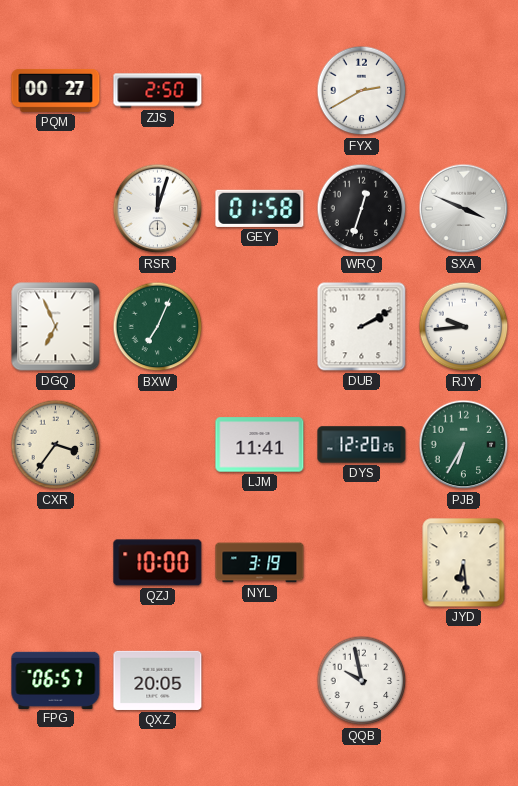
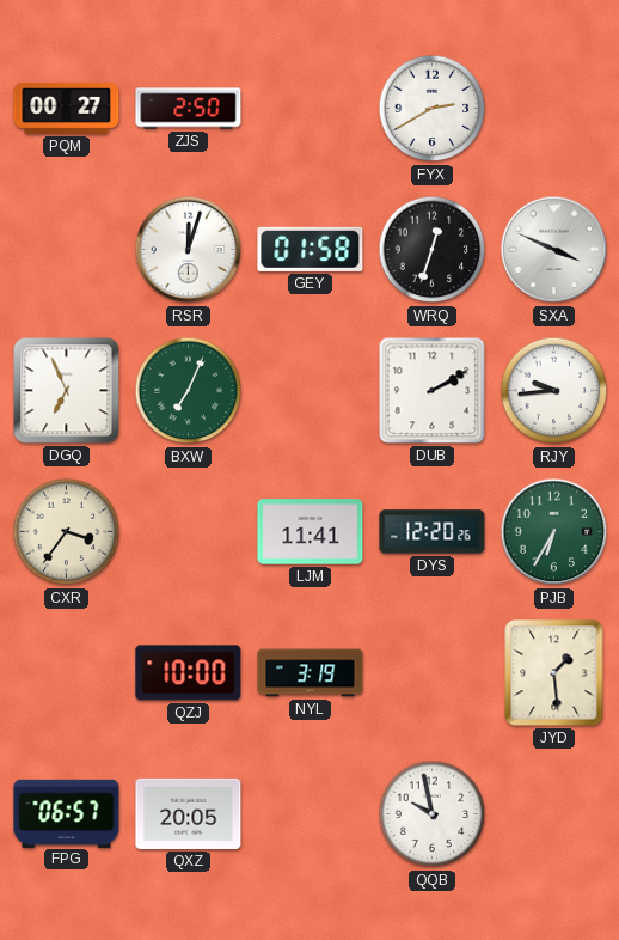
JYD: 6:29 -> 1:29
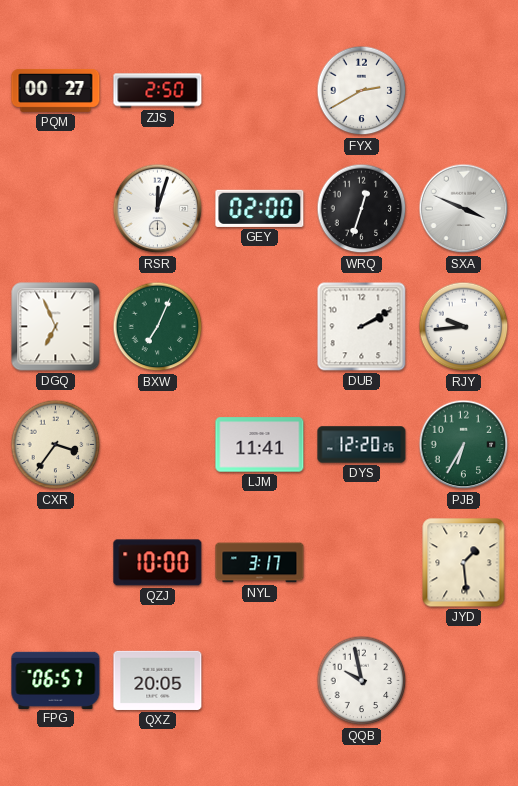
GEY: 01:58 -> 02:00
NYL: 3:19 -> 3:17
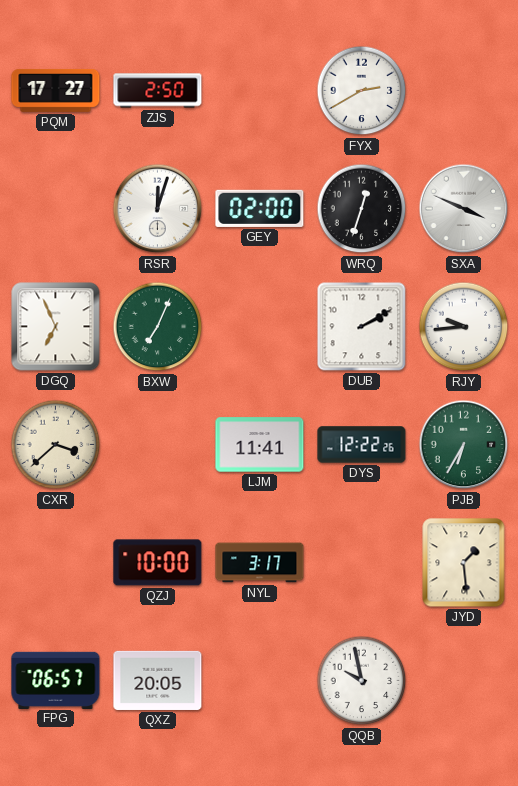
PQM: 00:27 -> 17:27
CXR: 3:36 -> 3:38
DYS: 12:20 -> 12:22
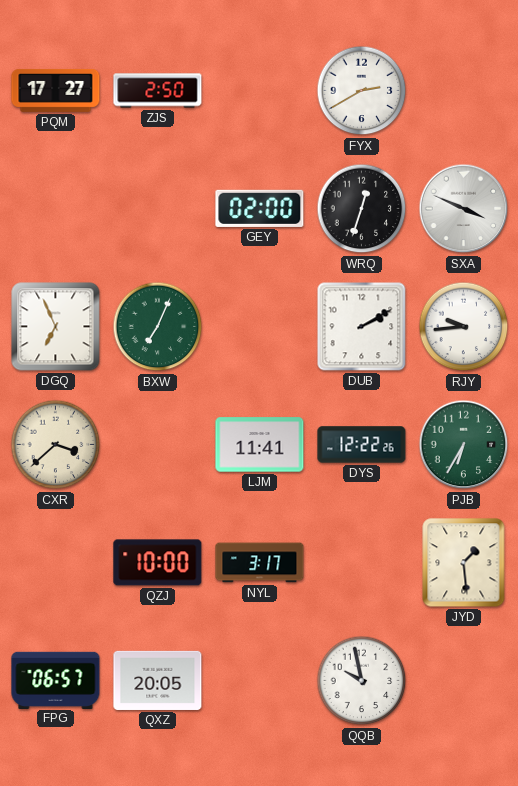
RSR: 12:03 -> none
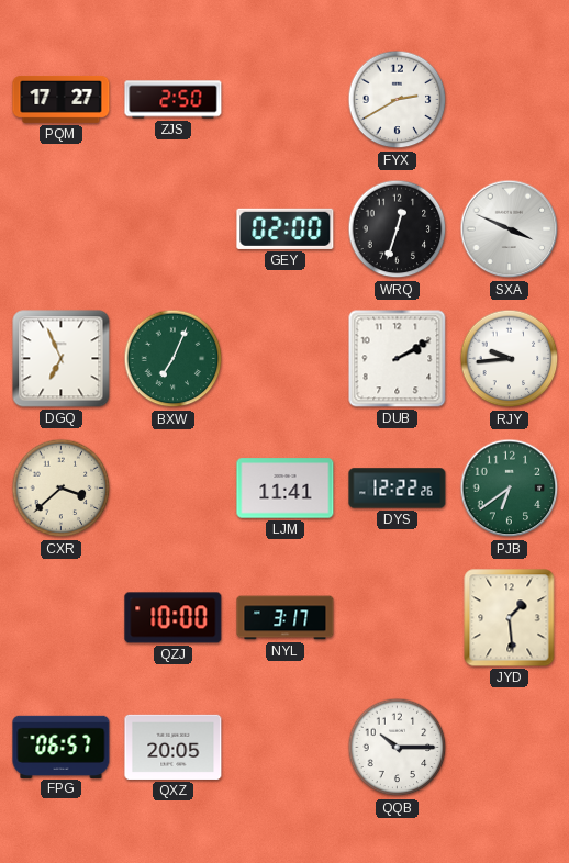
PJB: 6:35 -> 6:39
QQB: 9:58 -> 10:15
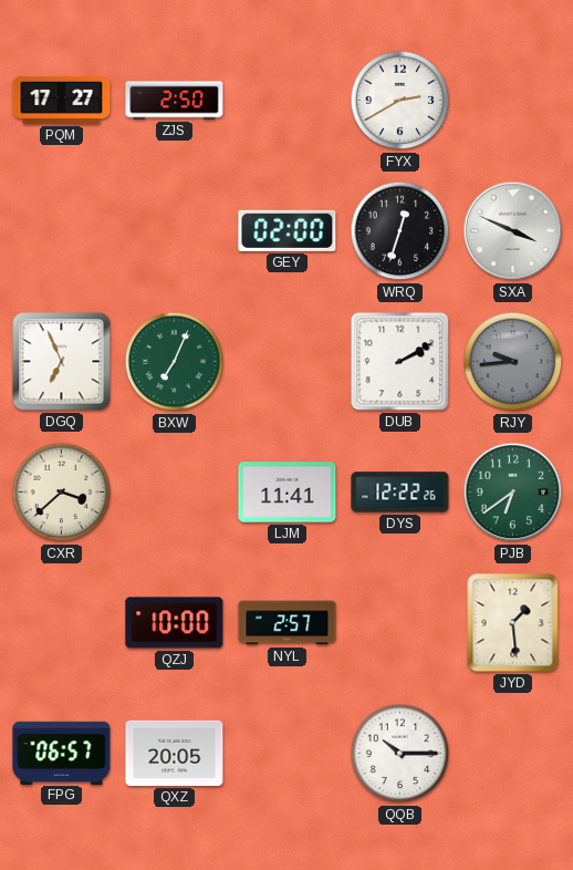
RJY dial: white -> grey
NYL: 3:17 -> 2:57
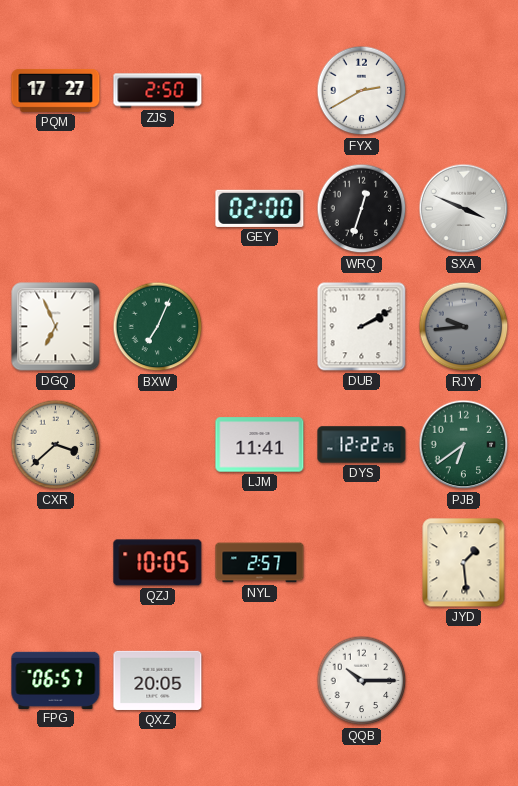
QZJ: 10:00 -> 10:05
